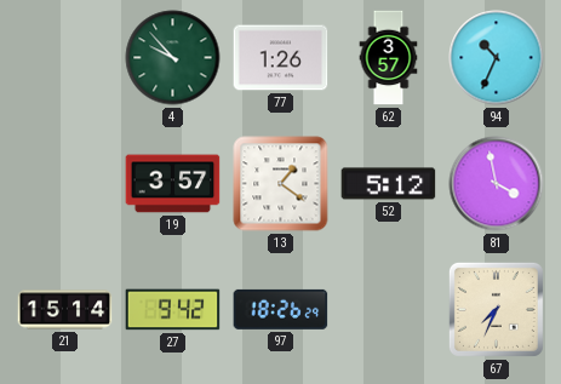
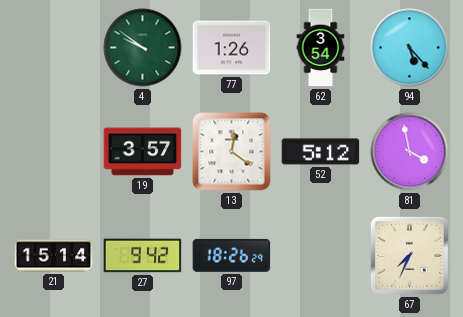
4: 9:53 -> 9:51
62: 3:57 -> 3:54
94: 10:34 -> 5:23
13: 1:21 -> 12:21
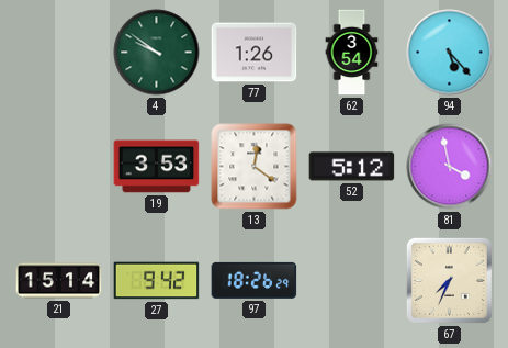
19: 3:57 -> 3:53
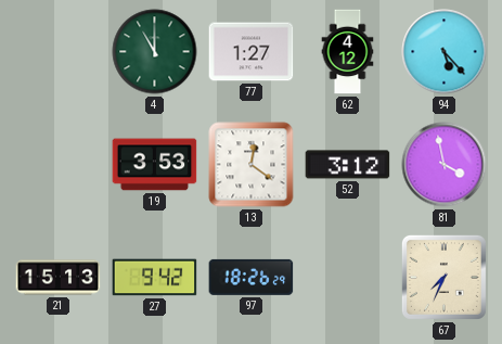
4: 9:51 -> 11:00
77: 1:26 -> 1:27
62: 3:54 -> 4:12
52: 5:12 -> 3:12
21: 15:14 -> 15:13
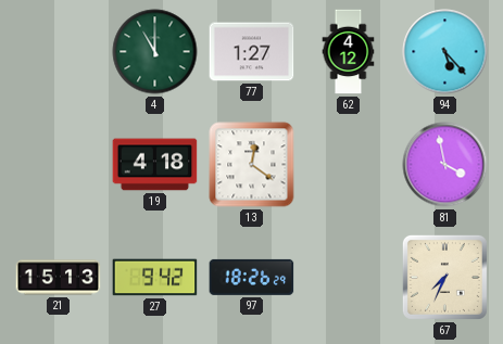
19: 3:53 -> 4:18
52: 3:12 -> none
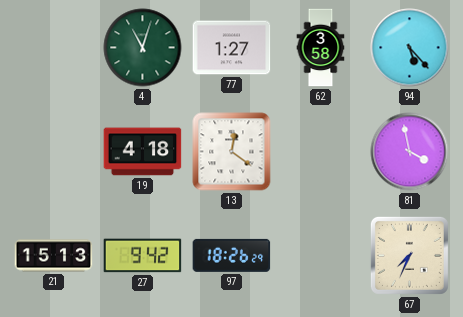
4: 11:00 -> 11:03
62: 4:12 -> 3:58
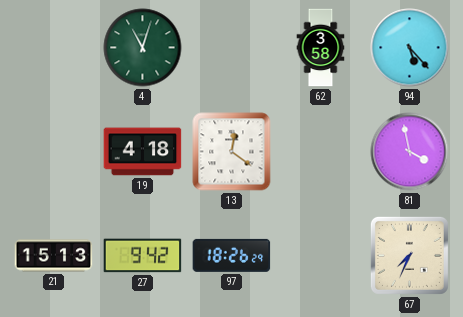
77: 1:27 -> none
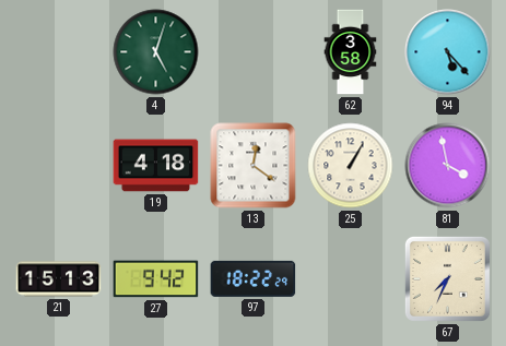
4: 11:03 -> 5:03
25: none -> 1:05
97: 18:26 -> 18:22
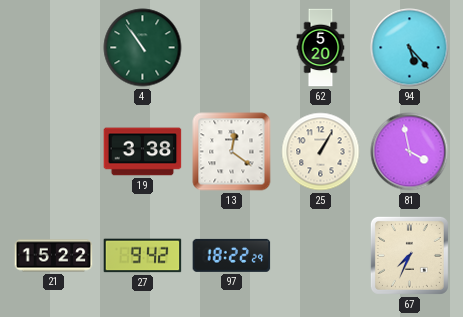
4: 5:03 -> 10:54
62: 3:58 -> 5:20
19: 4:18 -> 3:38
21: 15:13 -> 15:22
